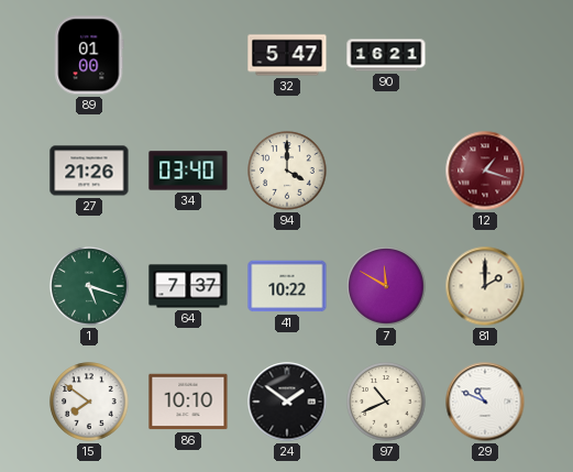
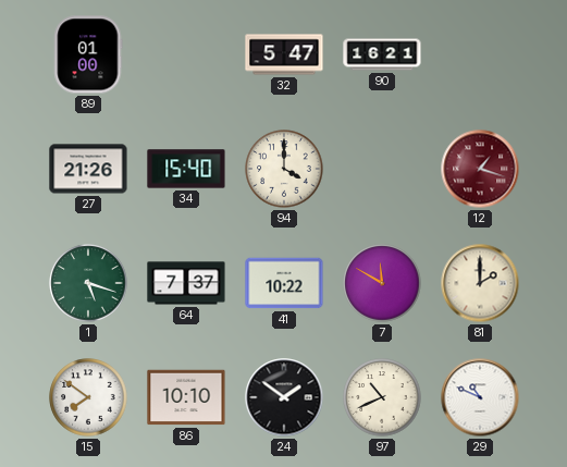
34: 03:40 -> 15:40
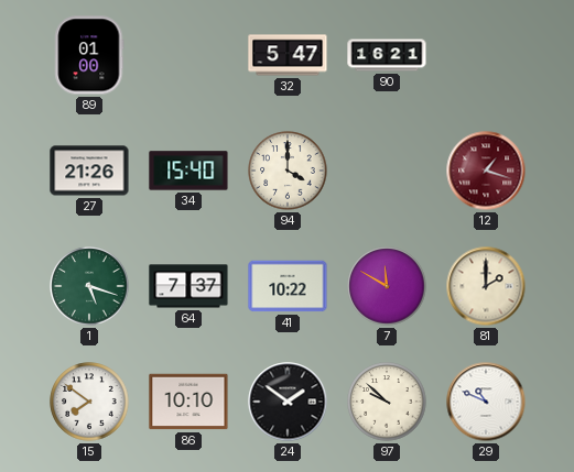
97: 10:41 -> 9:52
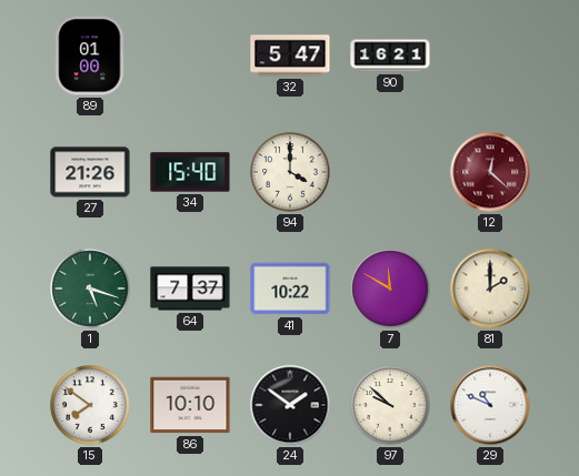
12: 1:18 -> 12:22
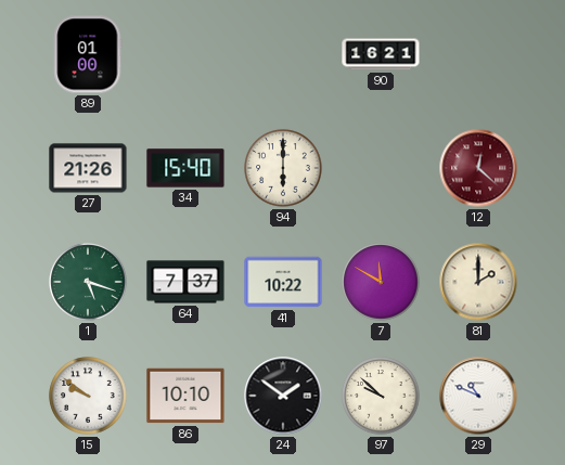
32: 5:47 -> none
94: 4:00 -> 6:00
15: 7:51 -> 9:51
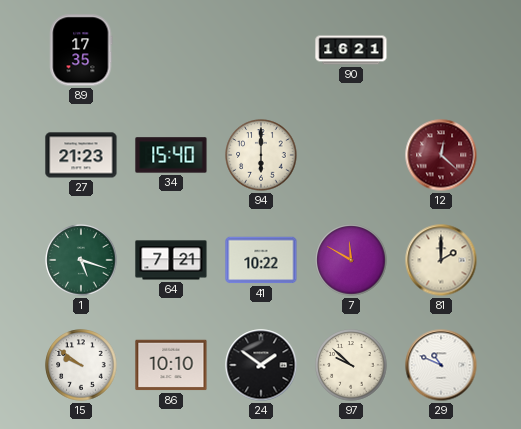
89: 01:00 -> 17:35
27: 21:26 -> 21:23
64: 7:37 -> 7:21
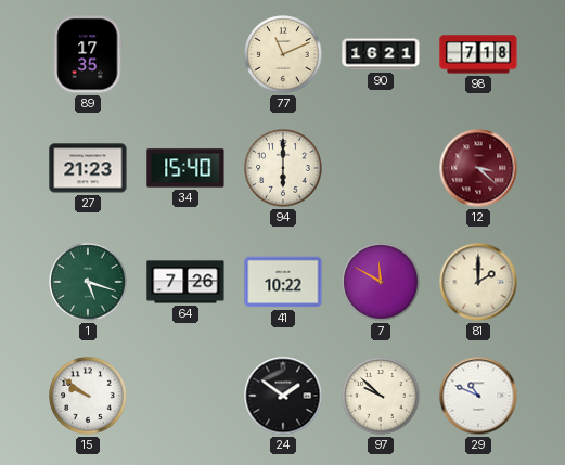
77: none -> 11:11
98: none -> 7:18
12: 12:22 -> 3:22
64: 7:21 -> 7:26
86: 10:10 -> none
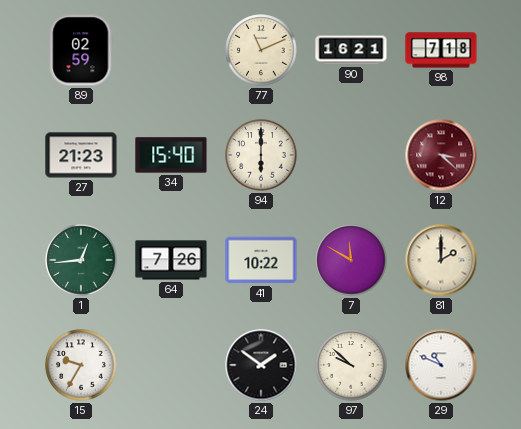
89: 17:35 -> 02:59
1: 5:18 -> 12:44
15: 9:51 -> 9:35
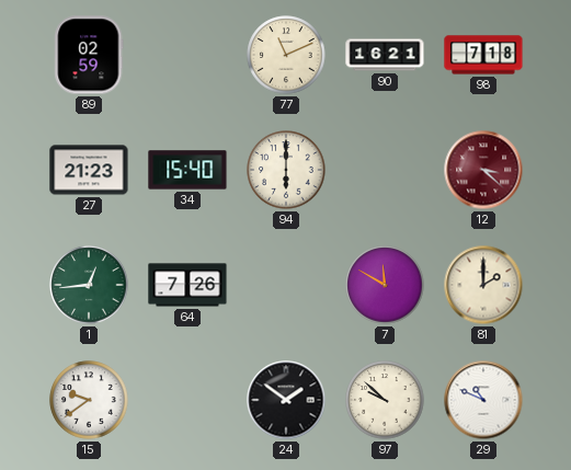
41: 10:22 -> none
15: 9:35 -> 9:39
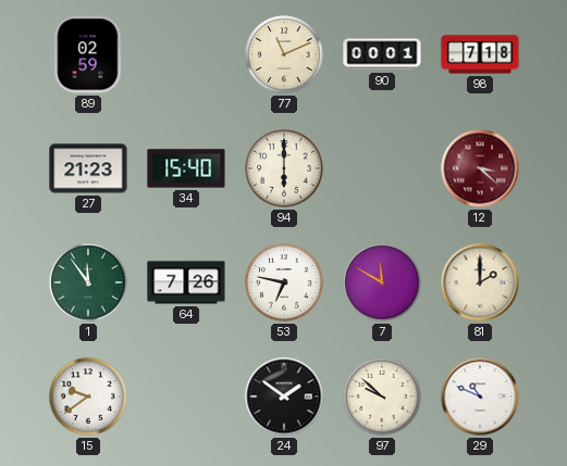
90: 16:21 -> 00:01
1: 12:44 -> 11:54
53: none -> 6:47
